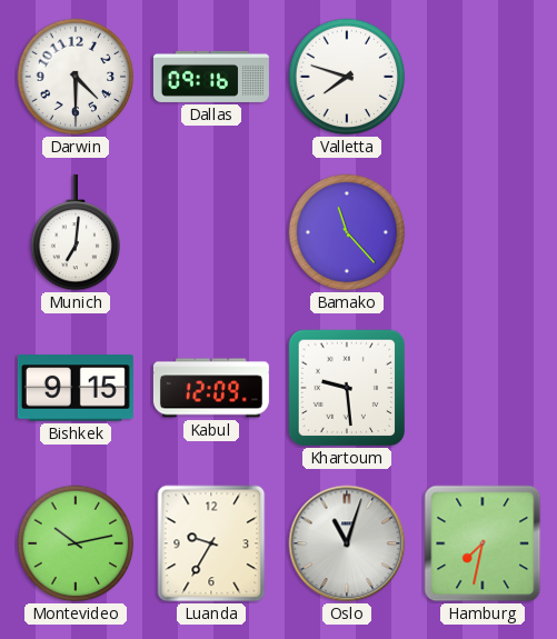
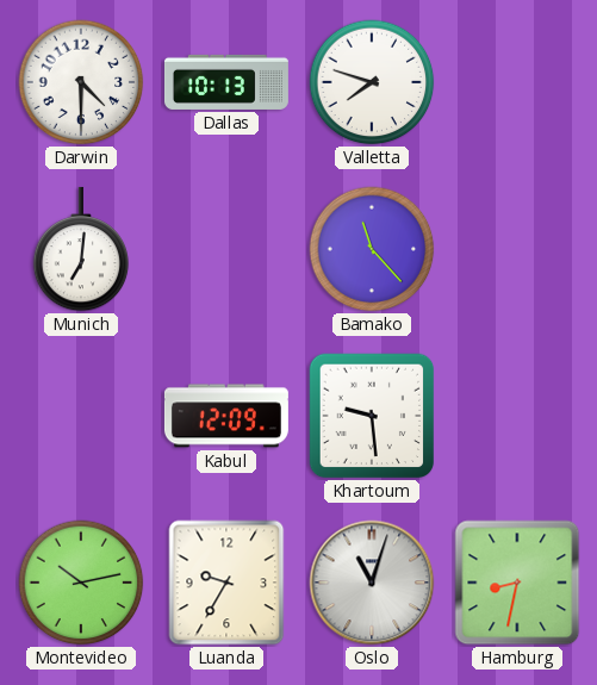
Dallas: 09:16 -> 10:13
Bishkek: 9:15 -> none
Hamburg: 7:32 -> 8:32
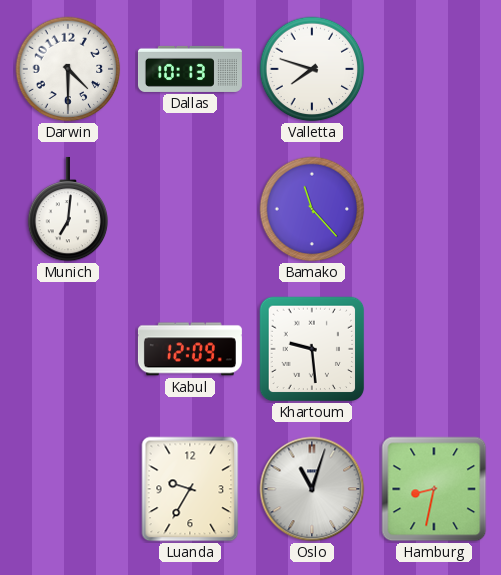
Montevideo: 10:13 -> none
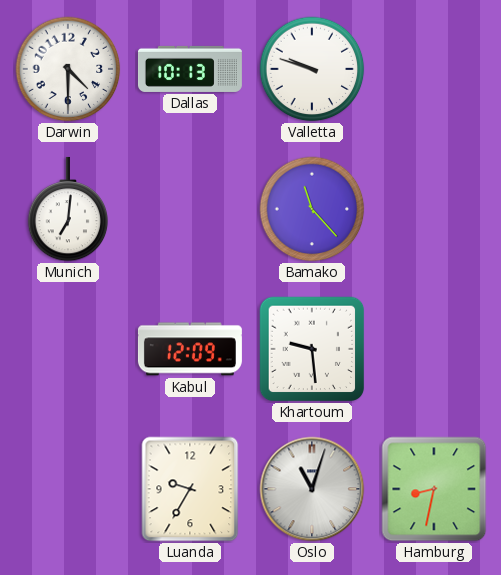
Valletta: 7:48 -> 9:48
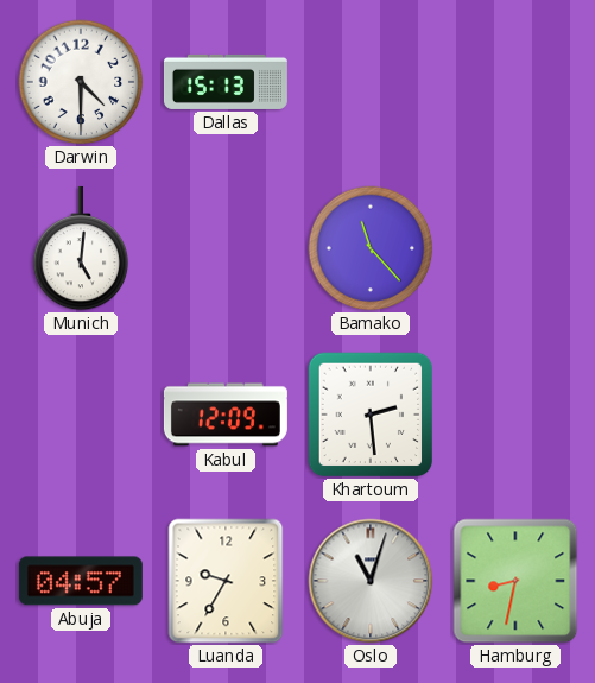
Dallas: 10:13 -> 15:13
Valletta: 9:48 -> none
Munich: 7:01 -> 5:01
Khartoum: 9:29 -> 2:29
Abuja: none -> 04:57
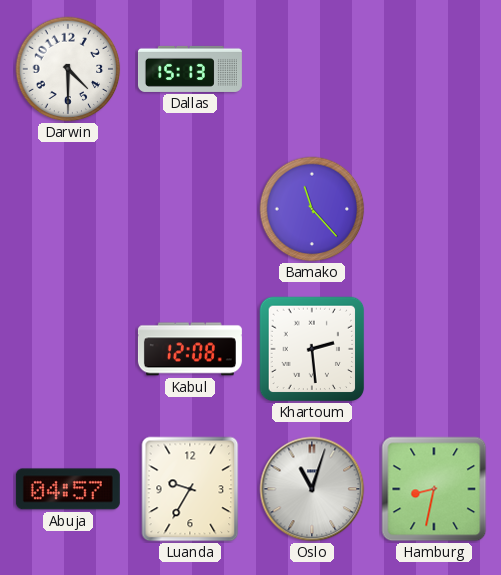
Munich: 5:01 -> none
Kabul: 12:09 -> 12:08
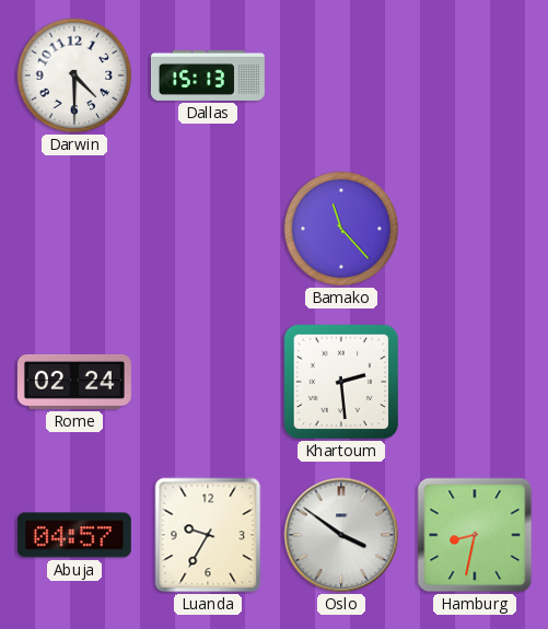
Rome: none -> 02:24
Kabul: 12:08 -> none
Oslo: 11:03 -> 3:51
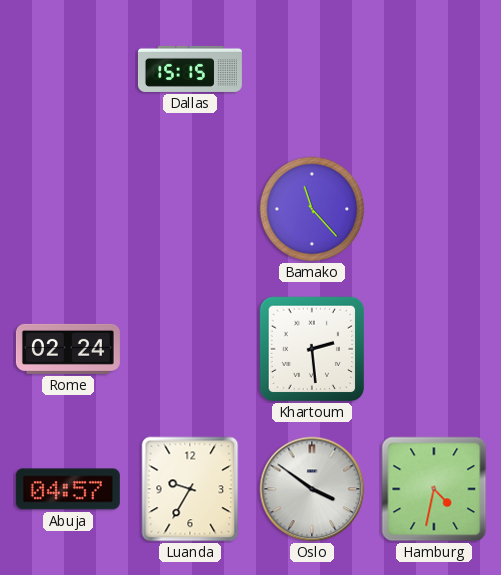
Darwin: 4:30 -> none
Dallas: 15:13 -> 15:15
Hamburg: 8:32 -> 4:32
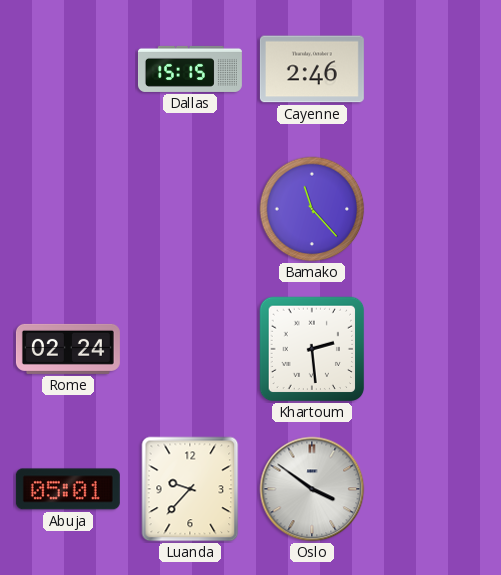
Cayenne: none -> 2:46
Abuja: 04:57 -> 05:01
Luanda: 9:35 -> 9:37
Hamburg: 4:32 -> none
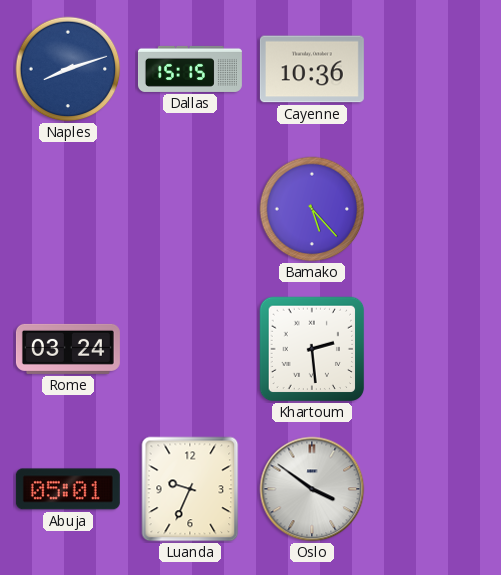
Naples: none -> 8:12
Cayenne: 2:46 -> 10:36
Bamako: 11:23 -> 5:23
Rome: 02:24 -> 03:24
Luanda: 9:37 -> 9:34
